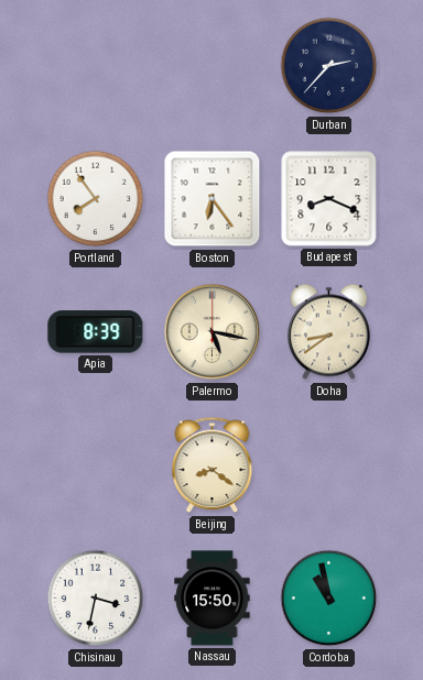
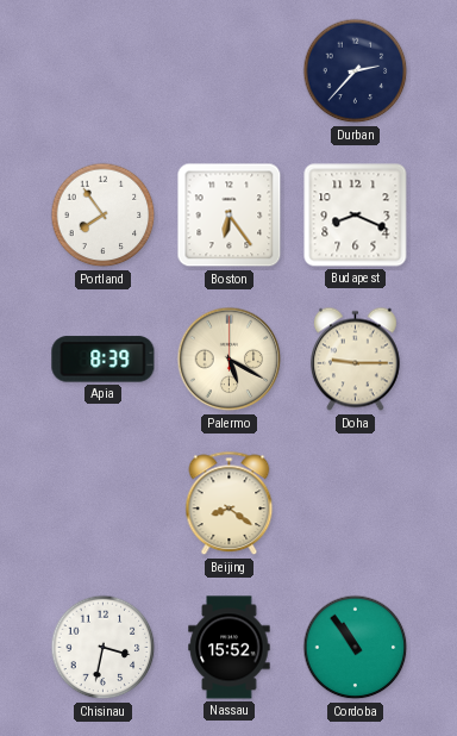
Palermo: 5:17 -> 5:20
Doha: 8:39 -> 9:15
Nassau: 15:50 -> 15:52
Cordoba: 10:58 -> 10:54
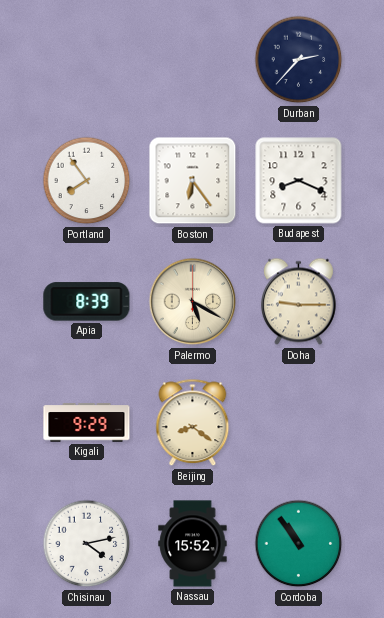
Kigali: none -> 9:29
Chisinau: 3:32 -> 4:13
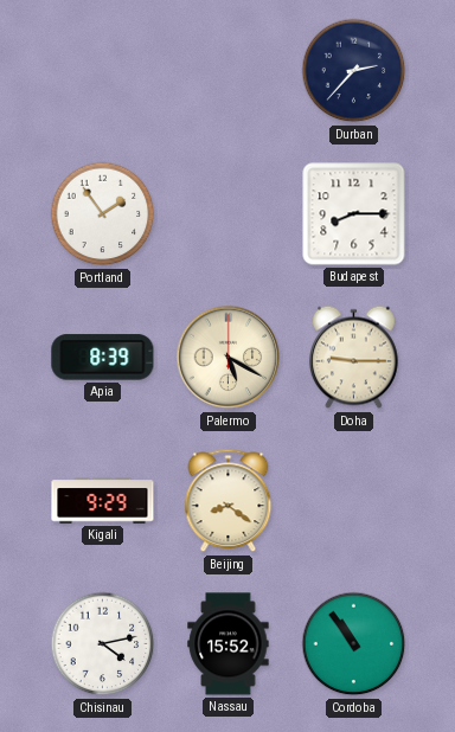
Portland: 7:54 -> 1:54
Boston: 6:24 -> none
Budapest: 8:19 -> 8:15
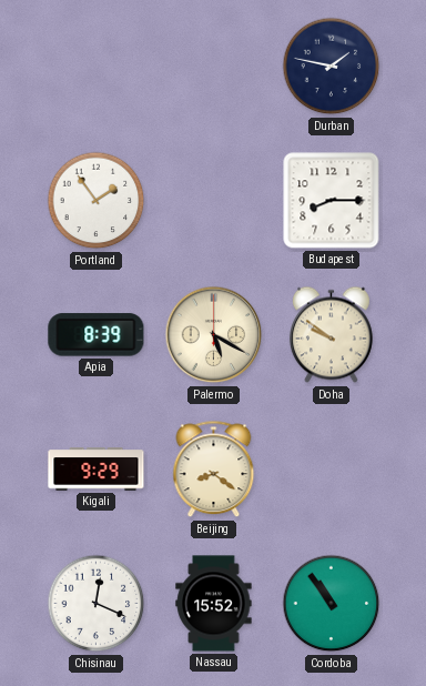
Durban: 2:37 -> 1:47
Doha: 9:15 -> 9:51
Chisinau: 4:13 -> 12:19
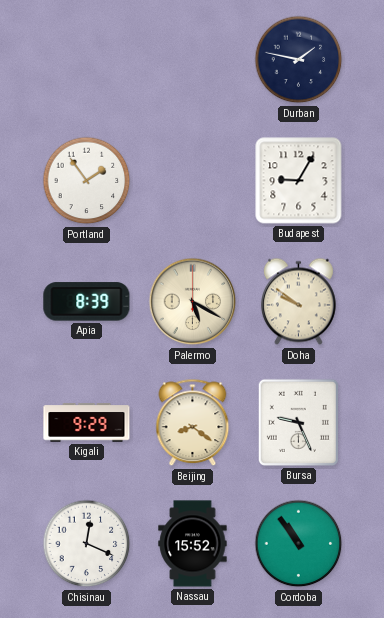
Budapest: 8:15 -> 9:05
Bursa: none -> 9:26
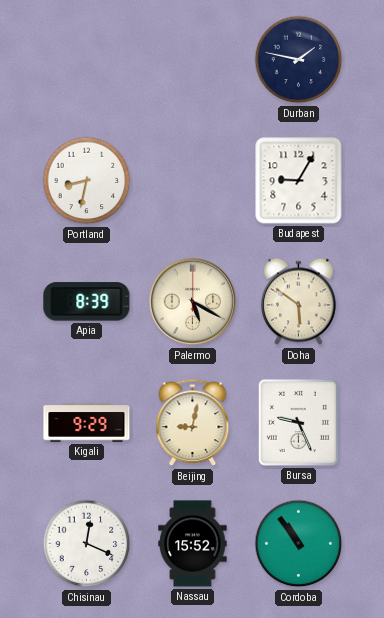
Portland: 1:54 -> 8:32
Doha: 9:51 -> 5:51
Beijing: 8:21 -> 9:02
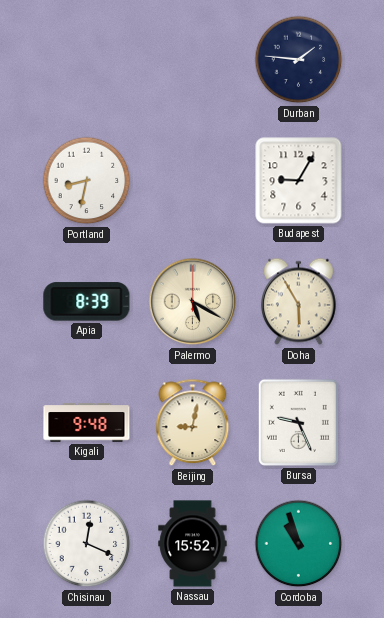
Durban: 1:47 -> 1:46
Doha: 5:51 -> 5:55
Kigali: 9:29 -> 9:48
Cordoba: 10:54 -> 10:57
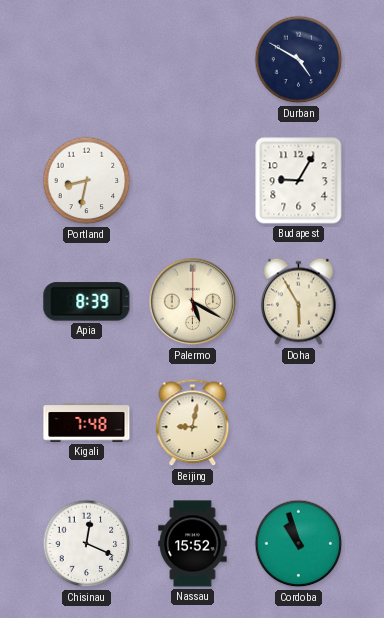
Durban: 1:46 -> 4:50
Kigali: 9:48 -> 7:48
Bursa: 9:26 -> none
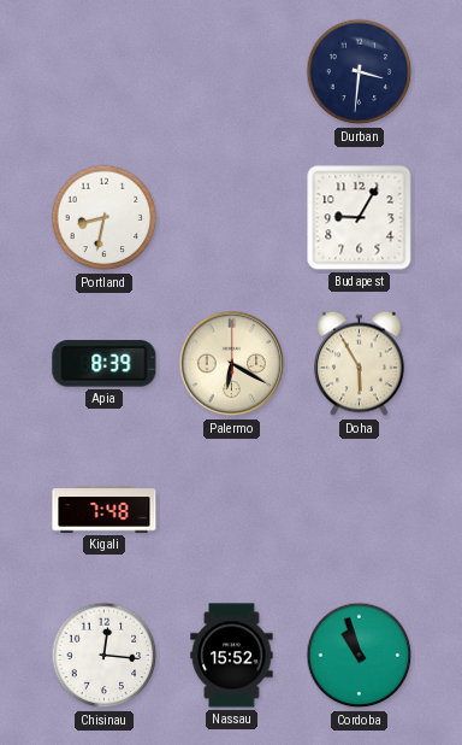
Durban: 4:50 -> 3:31
Palermo: 5:20 -> 6:20
Beijing: 9:02 -> none
Chisinau: 12:19 -> 12:16
